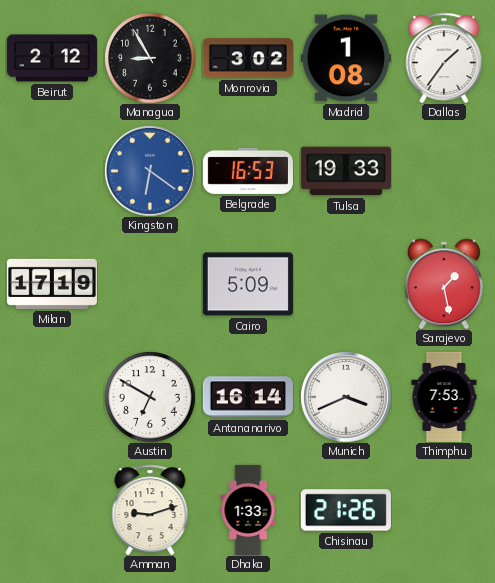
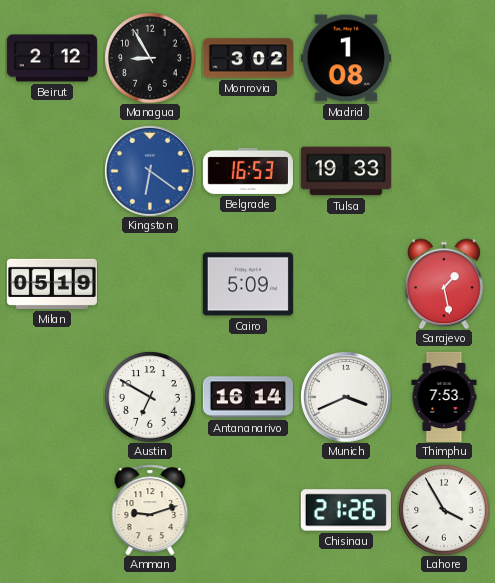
Dallas: 1:36 -> none
Milan: 17:19 -> 05:19
Dhaka: 1:33 -> none
Lahore: none -> 3:55
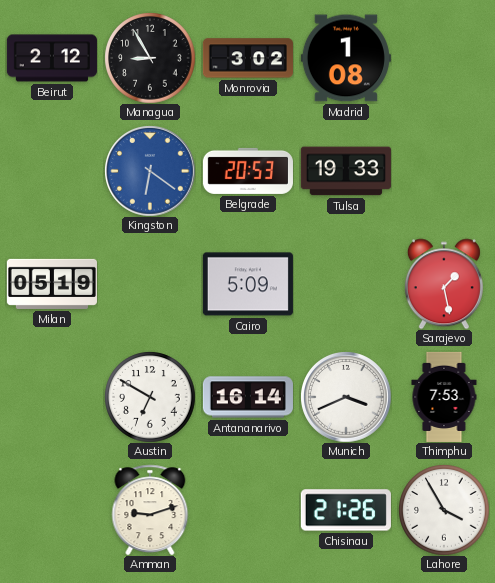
Belgrade: 16:53 -> 20:53
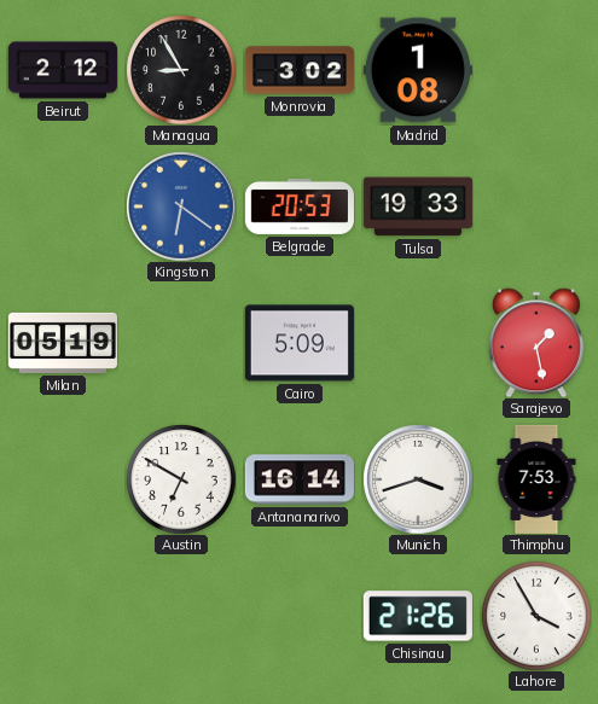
Munich: 3:41 -> 3:42
Amman: 9:12 -> none
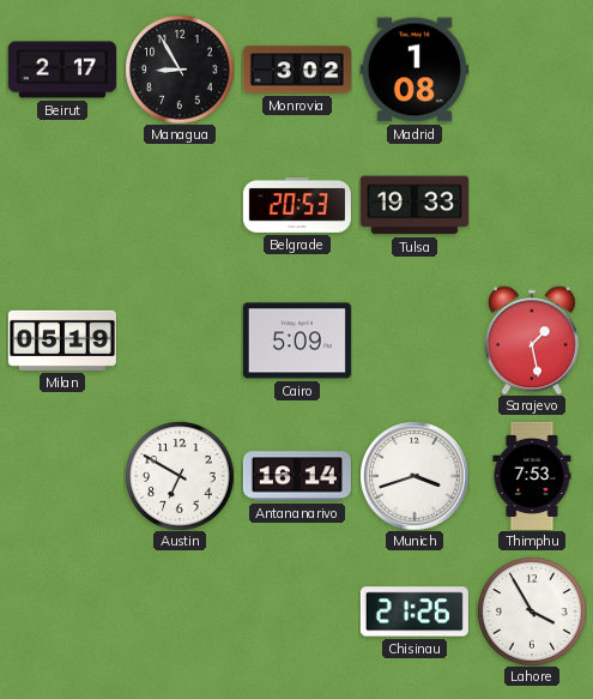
Beirut: 2:12 -> 2:17
Kingston: 6:21 -> none
